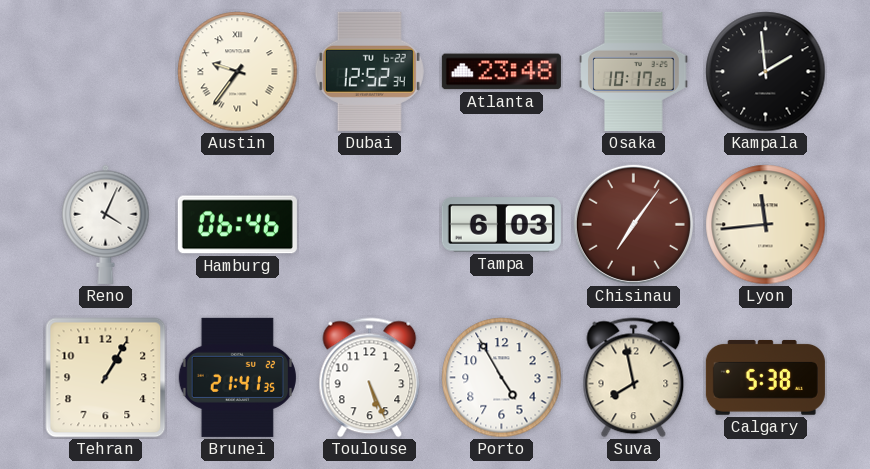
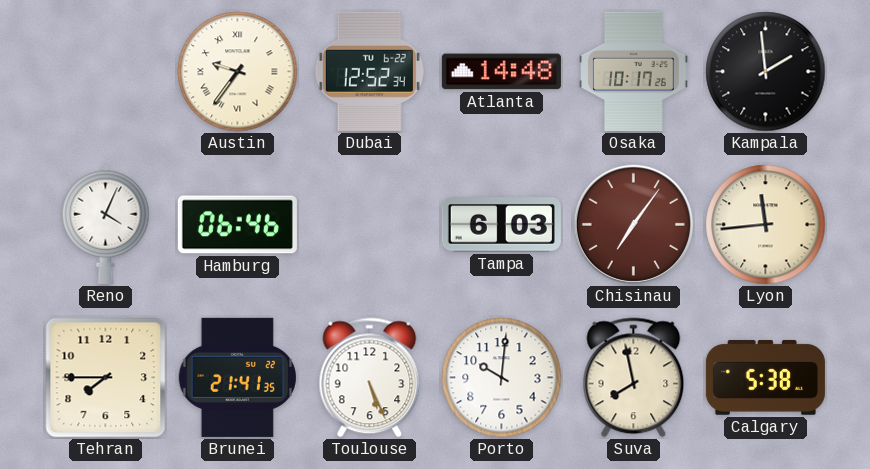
Atlanta: 23:48 -> 14:48
Tehran: 1:05 -> 7:45
Porto: 4:55 -> 10:01
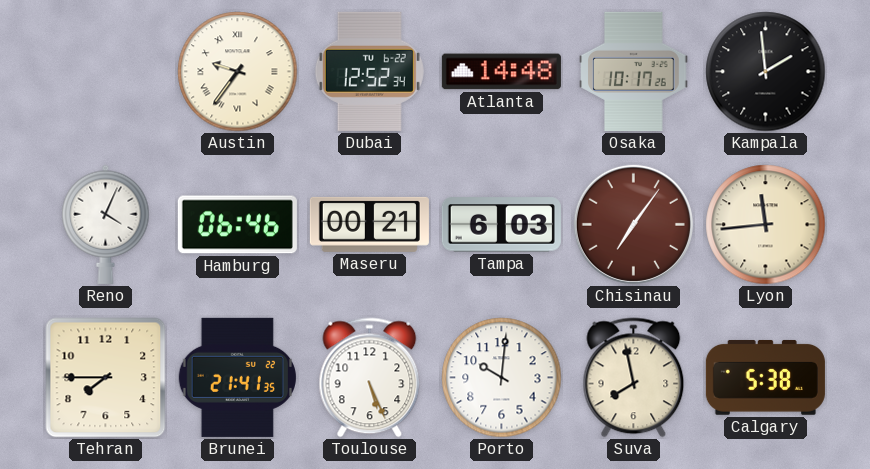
Maseru: none -> 00:21
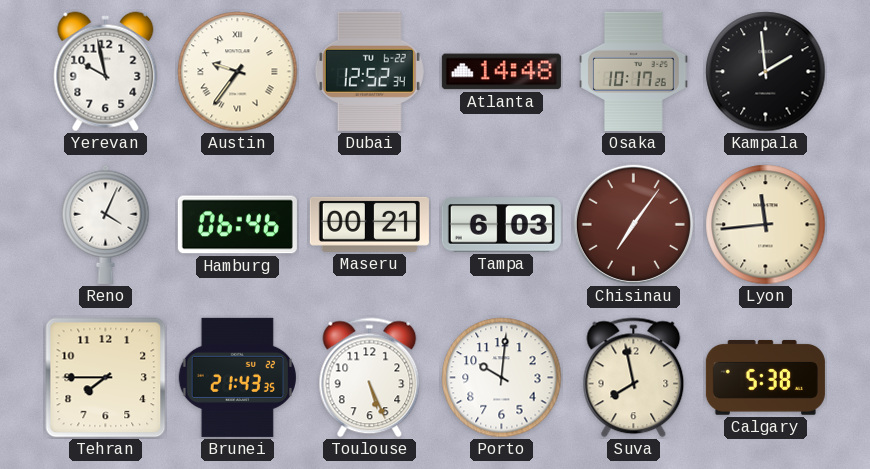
Yerevan: none -> 9:58
Brunei: 21:41 -> 21:43
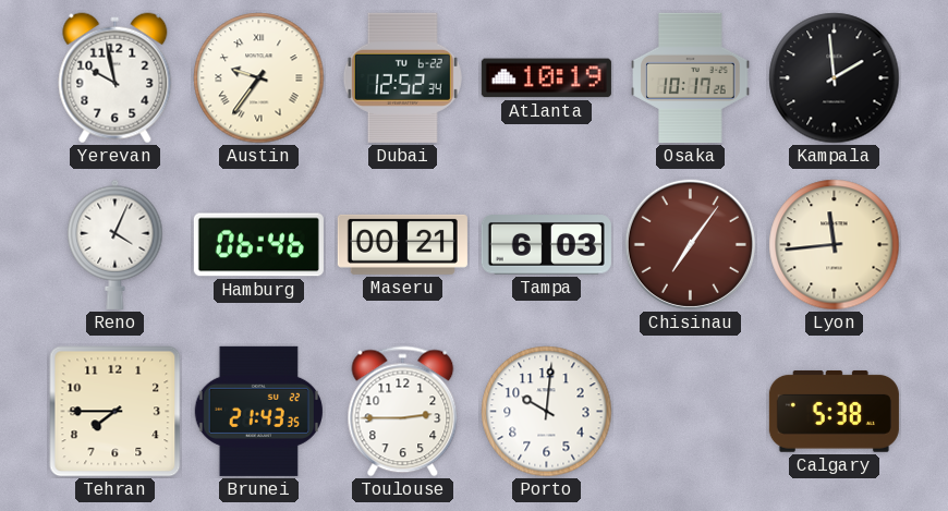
Atlanta: 14:48 -> 10:19
Toulouse: 5:26 -> 2:45
Suva: 7:58 -> none
